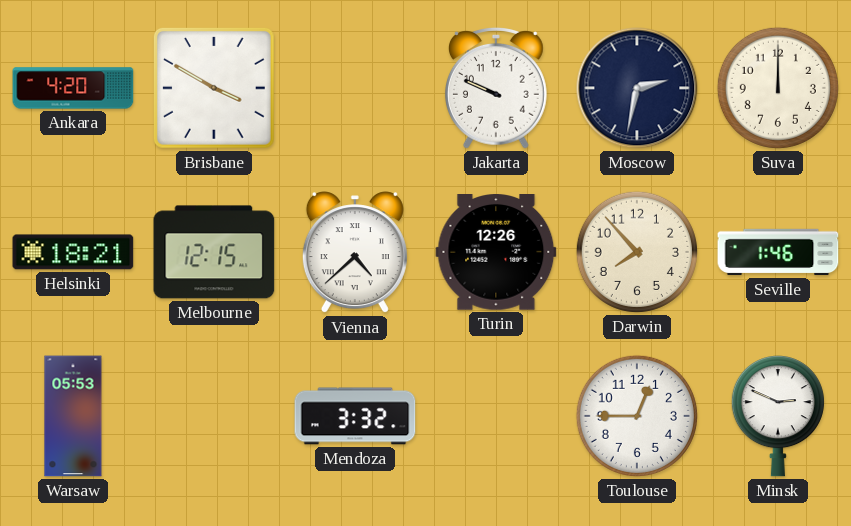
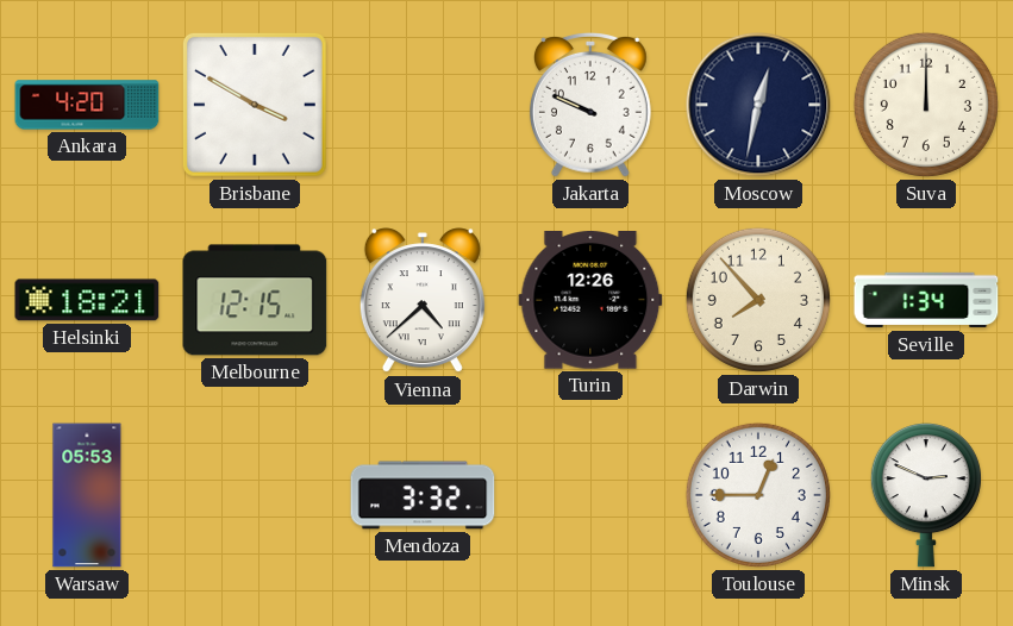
Moscow: 2:32 -> 12:32
Seville: 1:46 -> 1:34
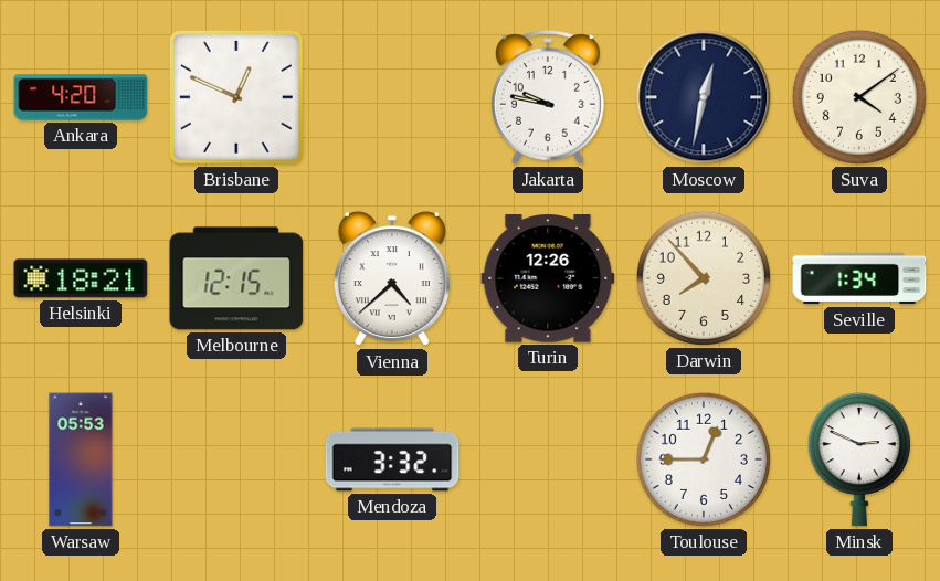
Brisbane: 3:50 -> 12:49
Jakarta: 9:49 -> 9:47
Suva: 12:00 -> 4:09
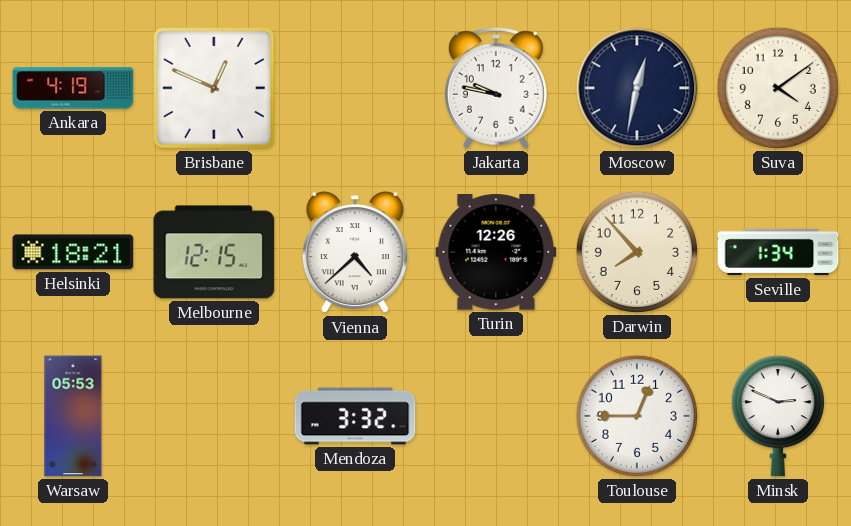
Ankara: 4:20 -> 4:19
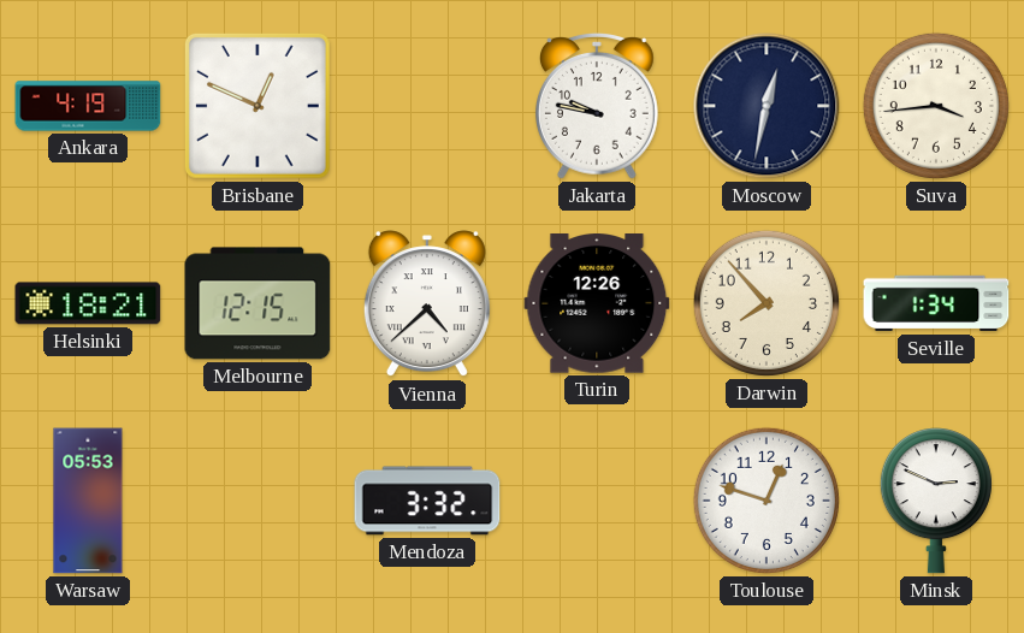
Suva: 4:09 -> 3:44
Toulouse: 12:45 -> 12:48
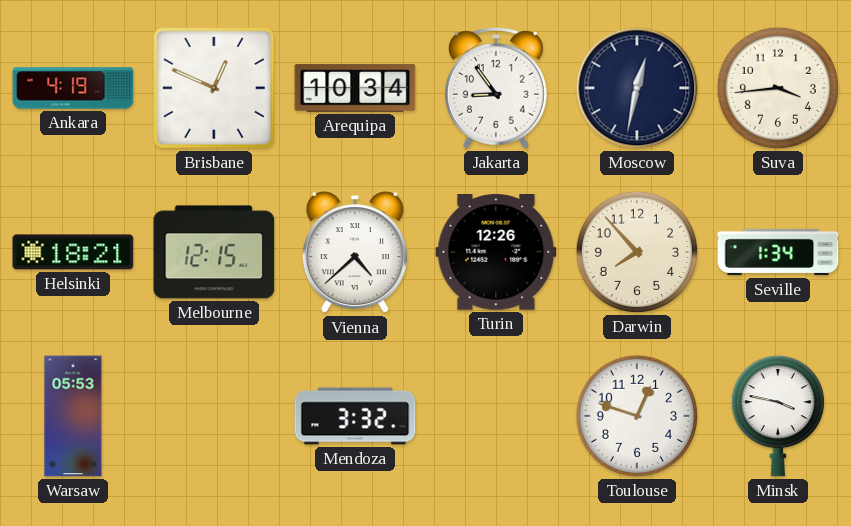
Arequipa: none -> 10:34
Jakarta: 9:47 -> 8:54
Minsk: 2:49 -> 3:47
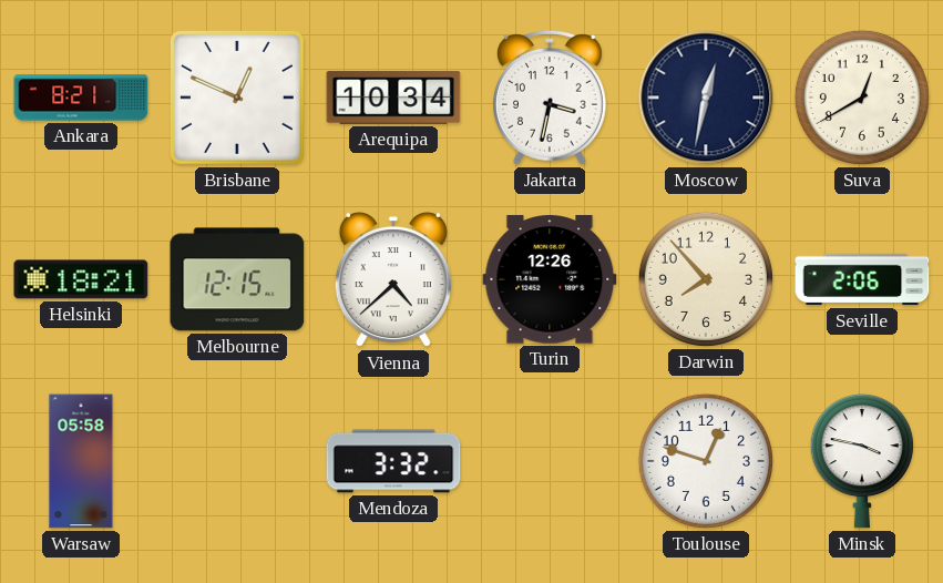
Ankara: 4:19 -> 8:21
Jakarta: 8:54 -> 3:32
Suva: 3:44 -> 12:40
Seville: 1:34 -> 2:06
Warsaw: 05:53 -> 05:58
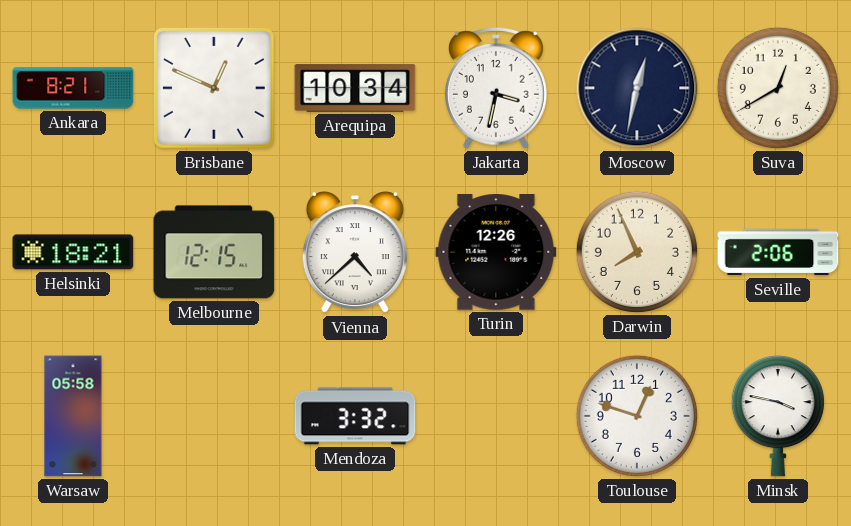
Darwin: 7:53 -> 7:56
